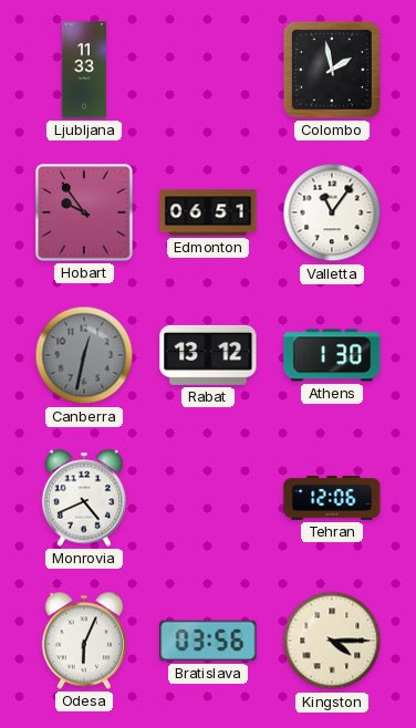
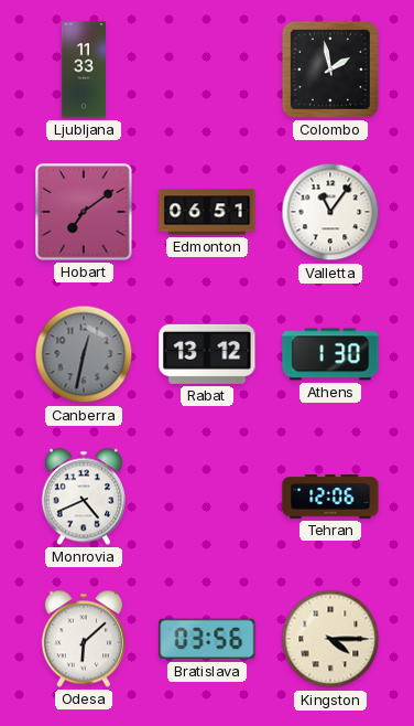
Hobart: 9:54 -> 7:09
Odesa: 6:04 -> 6:08
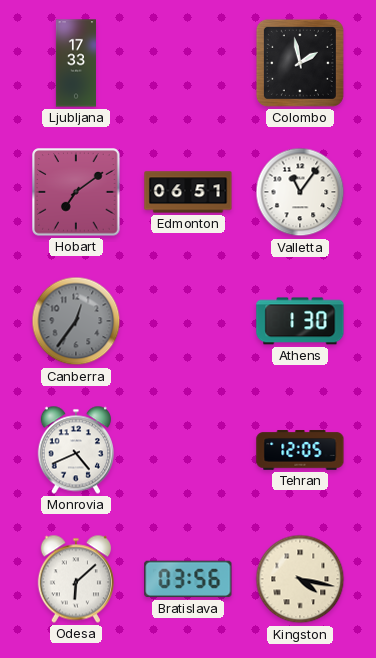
Ljubljana: 11:33 -> 17:33
Canberra: 12:32 -> 12:36
Rabat: 13:12 -> none
Tehran: 12:06 -> 12:05
Kingston: 4:15 -> 4:17
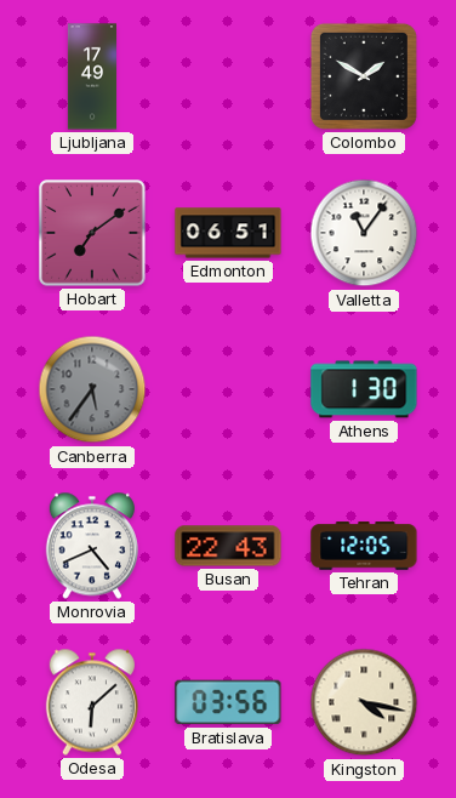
Ljubljana: 17:33 -> 17:49
Colombo: 1:58 -> 1:50
Canberra: 12:36 -> 5:36
Busan: none -> 22:43
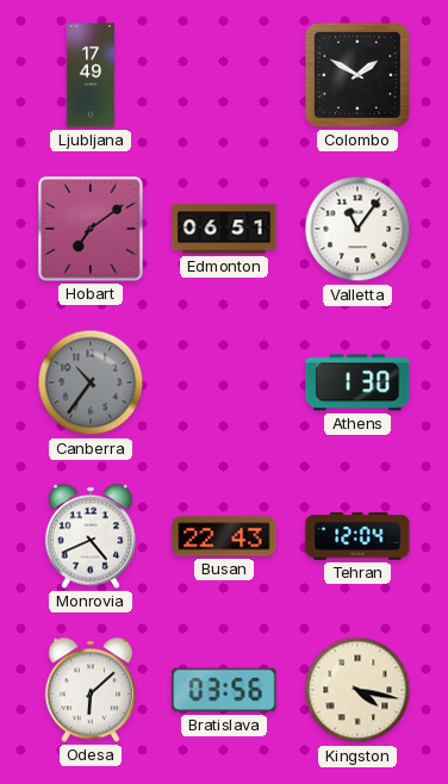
Canberra: 5:36 -> 10:36
Tehran: 12:05 -> 12:04
